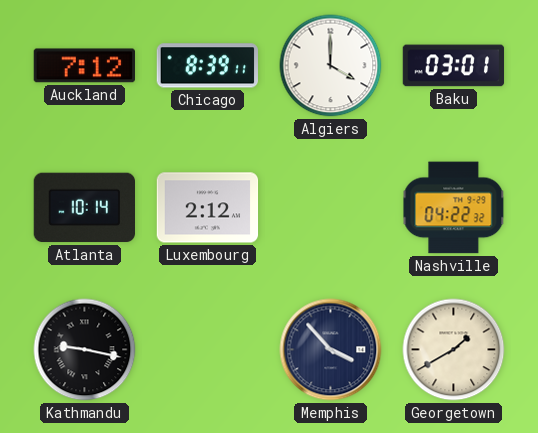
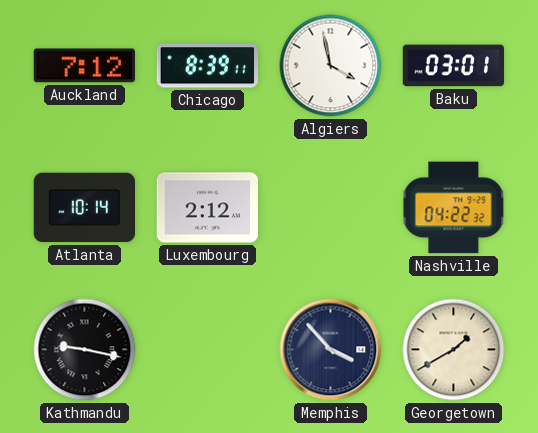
Algiers: 4:00 -> 3:58
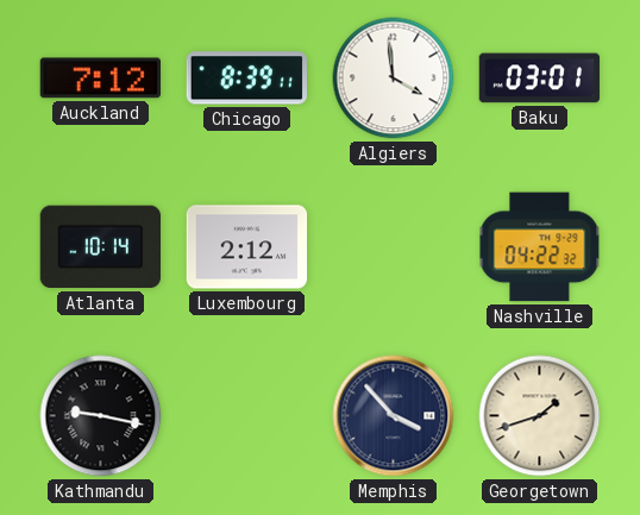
Algiers: 3:58 -> 3:59
Georgetown: 1:40 -> 1:42
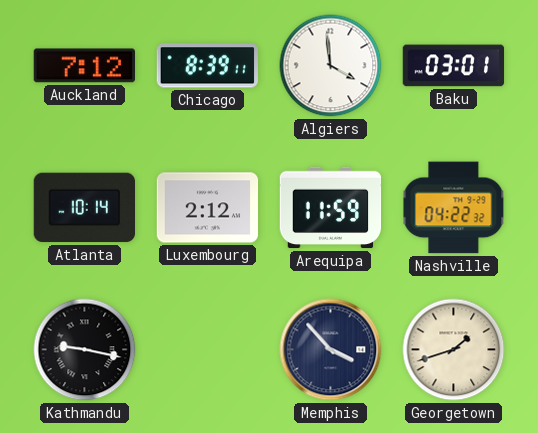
Arequipa: none -> 11:59
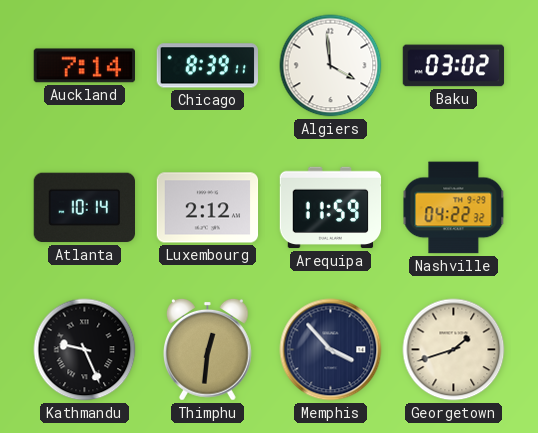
Auckland: 7:12 -> 7:14
Baku: 03:01 -> 03:02
Kathmandu: 9:17 -> 9:26
Thimphu: none -> 12:31
